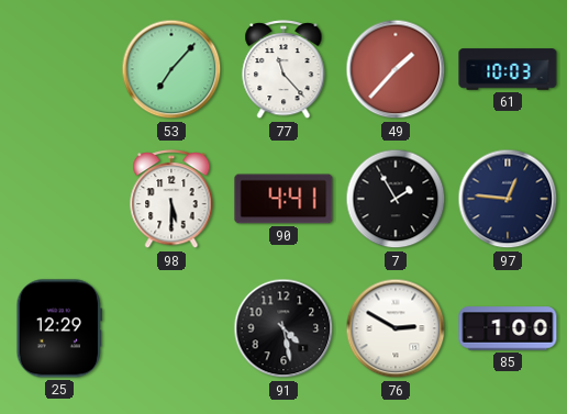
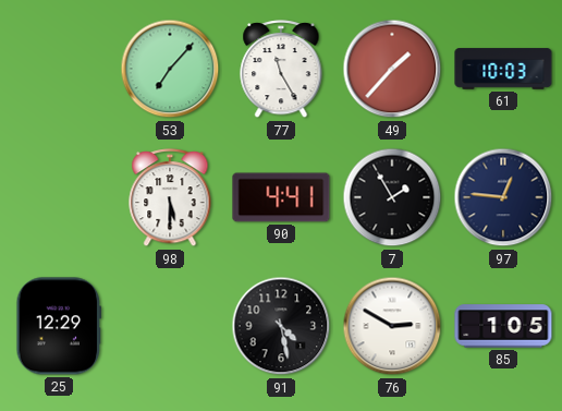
77: 11:23 -> 11:25
85: 1:00 -> 1:05
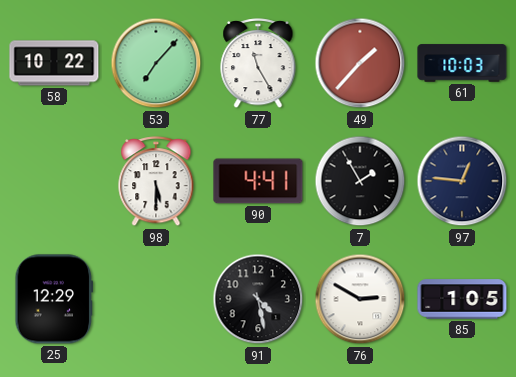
58: none -> 10:22
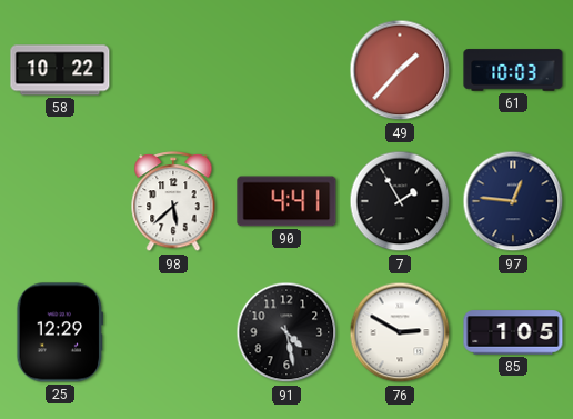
53: 7:07 -> none
77: 11:25 -> none
98: 5:30 -> 5:38
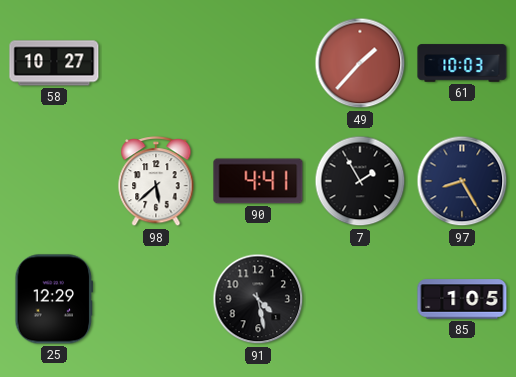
58: 10:22 -> 10:27
97: 12:46 -> 8:25
76: 2:50 -> none
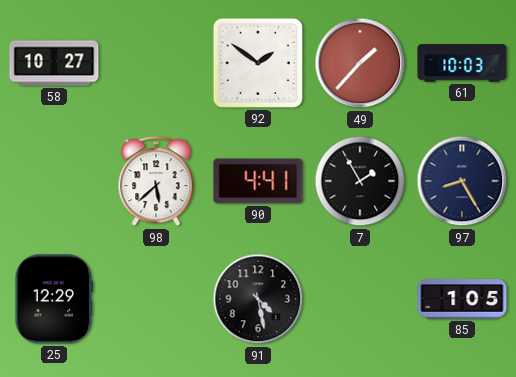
92: none -> 1:51
